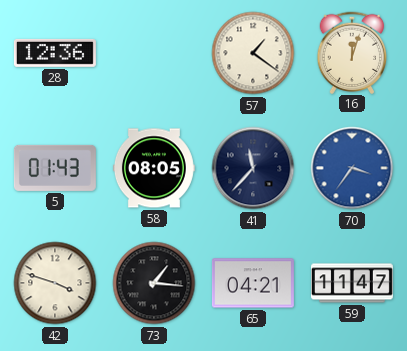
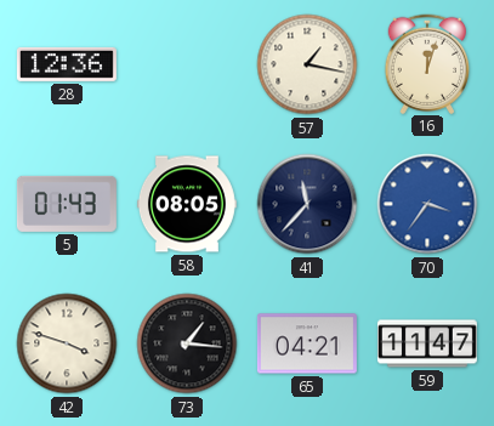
57: 1:21 -> 1:17
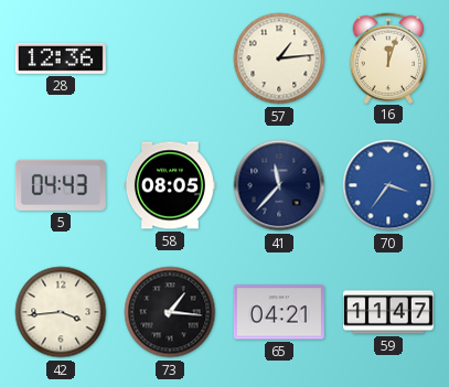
57: 1:17 -> 1:14
5: 01:43 -> 04:43
42: 3:48 -> 3:44
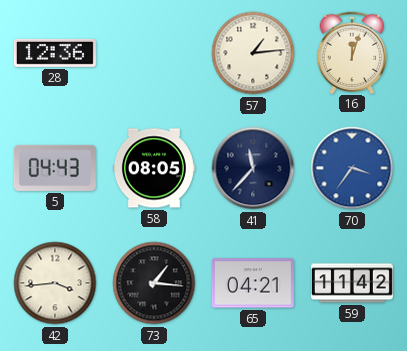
59: 11:47 -> 11:42
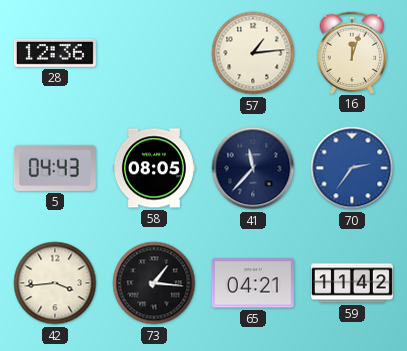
70: 3:36 -> 2:36
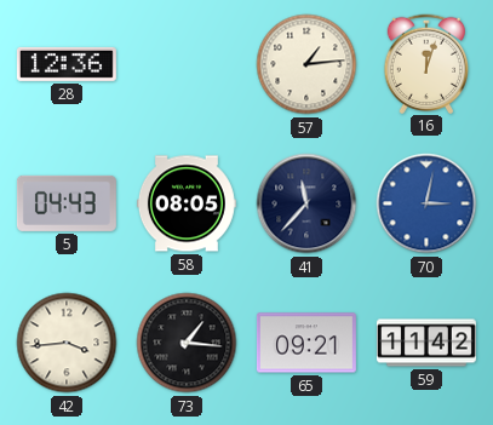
70: 2:36 -> 3:02
65: 04:21 -> 09:21
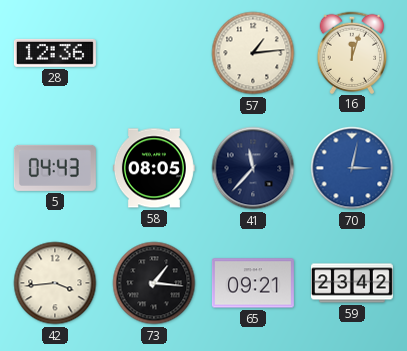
59: 11:42 -> 23:42
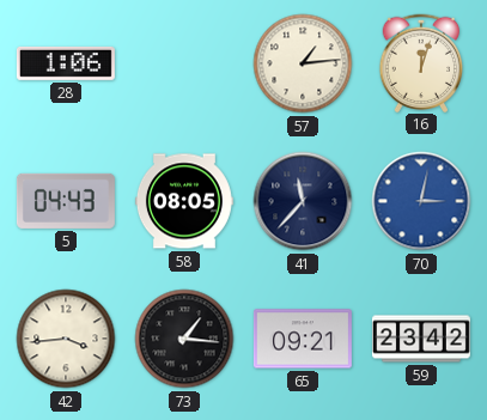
28: 12:36 -> 1:06
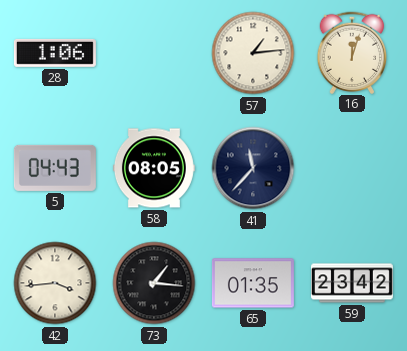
70: 3:02 -> none
65: 09:21 -> 01:35
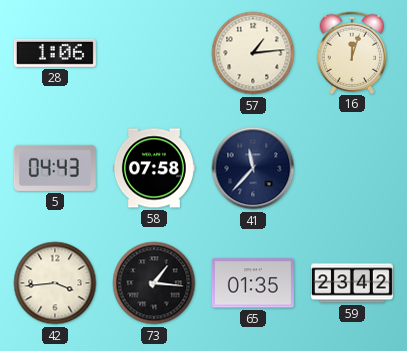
58: 08:05 -> 07:58
